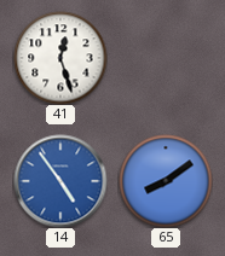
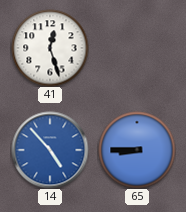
14: 4:54 -> 4:53
65: 8:09 -> 8:45
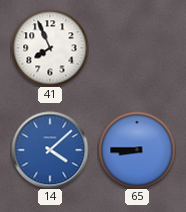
41: 12:27 -> 7:56
14: 4:53 -> 4:08
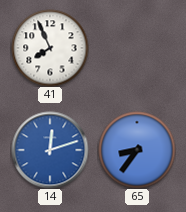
14: 4:08 -> 12:12
65: 8:45 -> 8:36
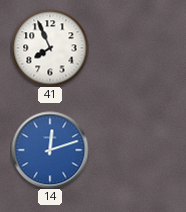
65: 8:36 -> none
